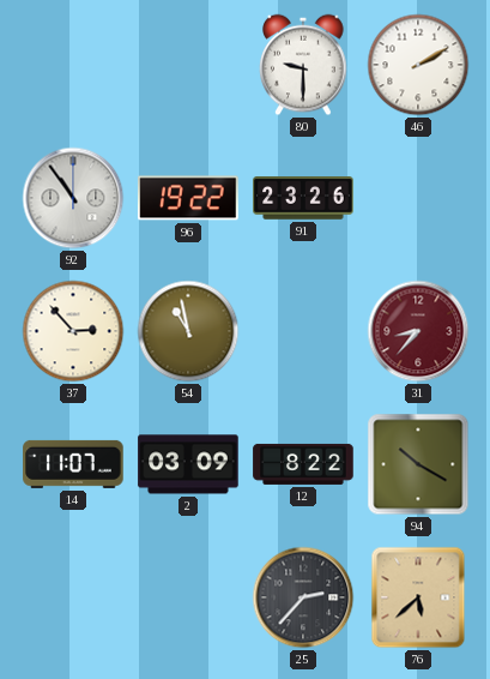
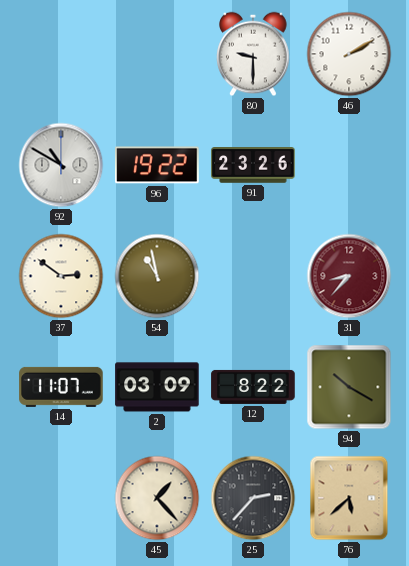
92: 10:54 -> 10:50
37: 2:53 -> 2:51
45: none -> 1:23
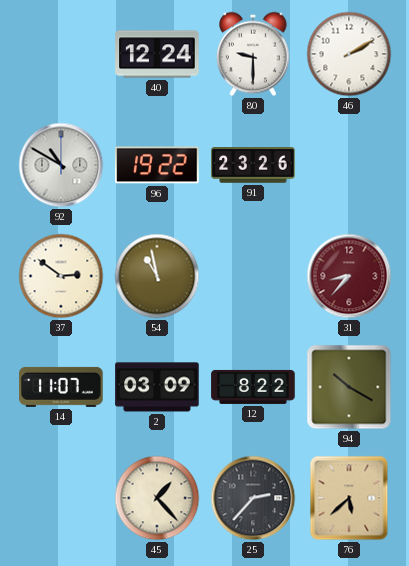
40: none -> 12:24
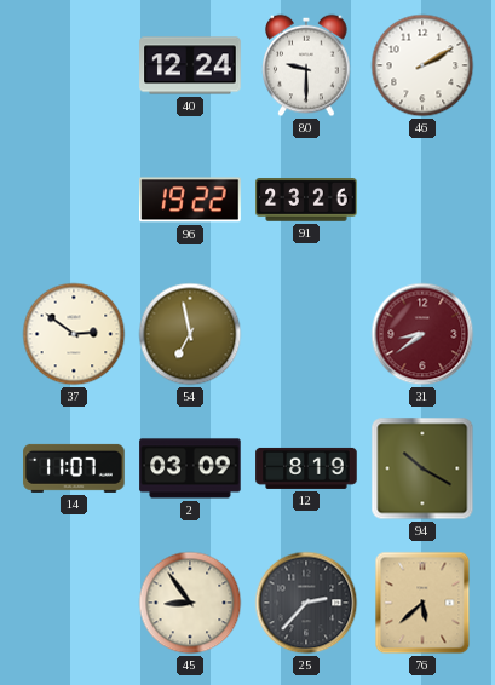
92: 10:50 -> none
54: 10:58 -> 6:58
31: 8:37 -> 8:39
12: 8:22 -> 8:19
45: 1:23 -> 8:54
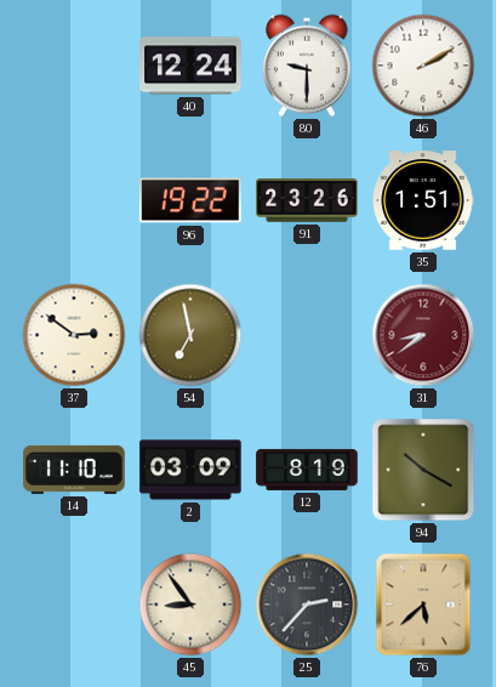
35: none -> 1:51
14: 11:07 -> 11:10
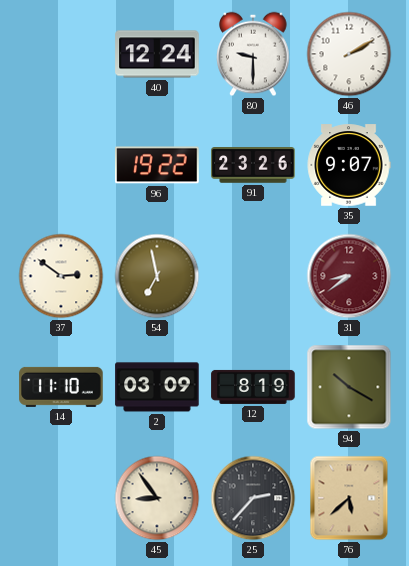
35: 1:51 -> 9:07
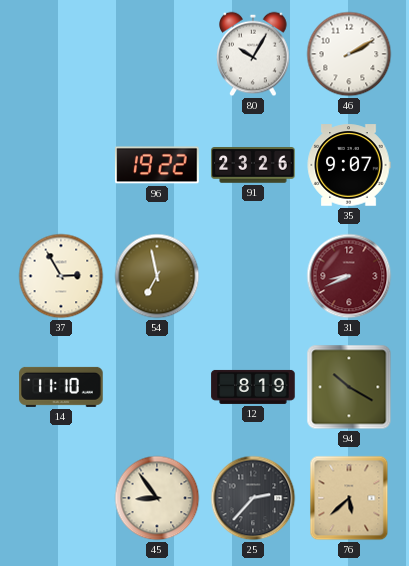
40: 12:24 -> none
80: 9:30 -> 10:05
37: 2:51 -> 2:55
31: 8:39 -> 8:41
2: 03:09 -> none
